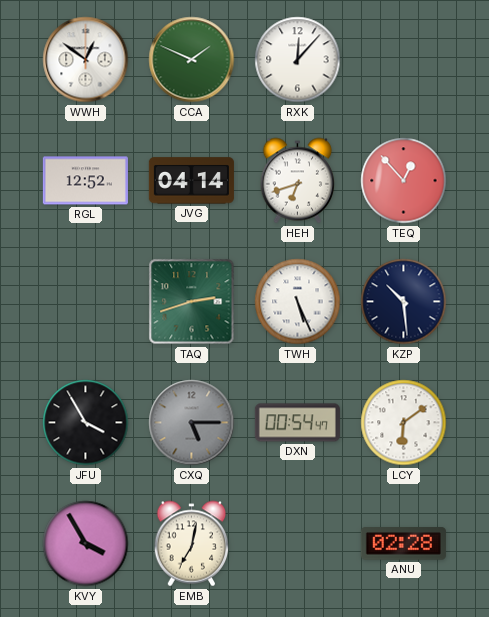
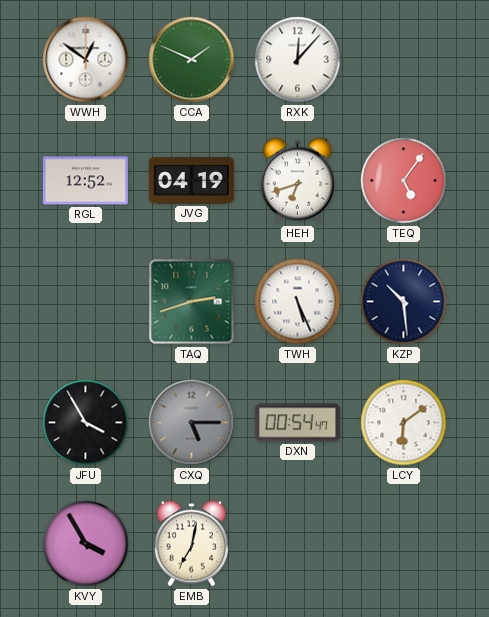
JVG: 04:14 -> 04:19
TEQ: 12:53 -> 5:06
ANU: 02:28 -> none
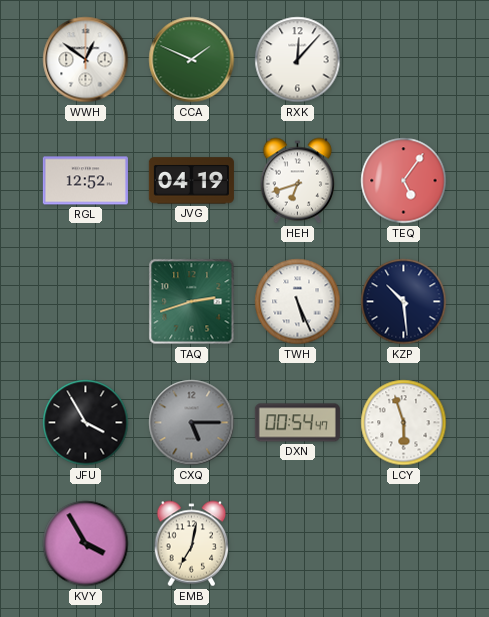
LCY: 6:09 -> 5:57
